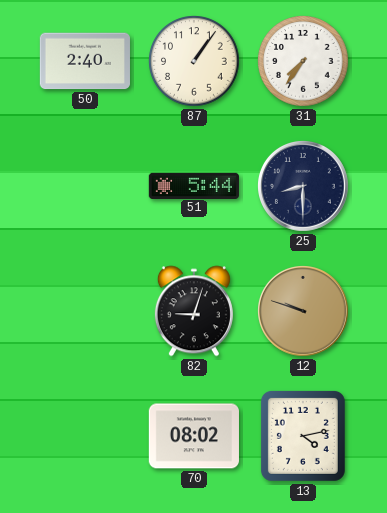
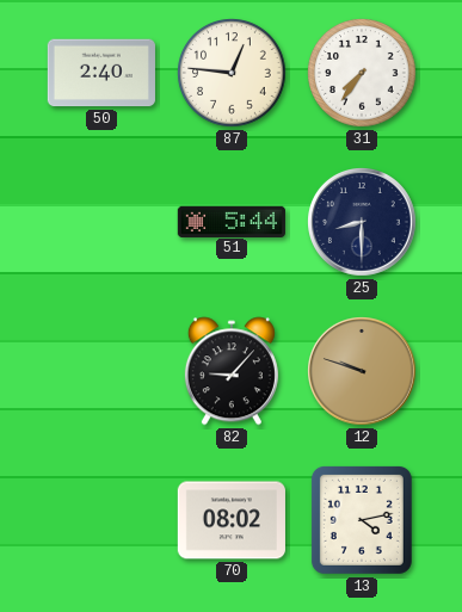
87: 1:06 -> 12:46
82: 9:03 -> 9:07
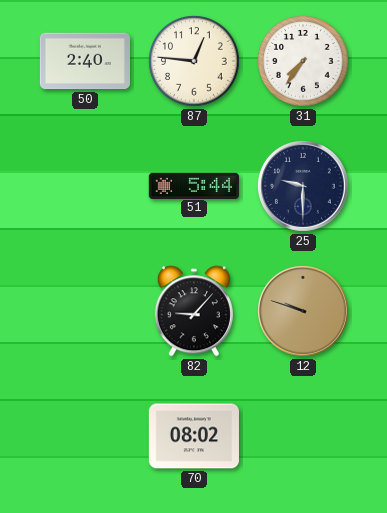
25: 8:30 -> 9:30
13: 4:13 -> none
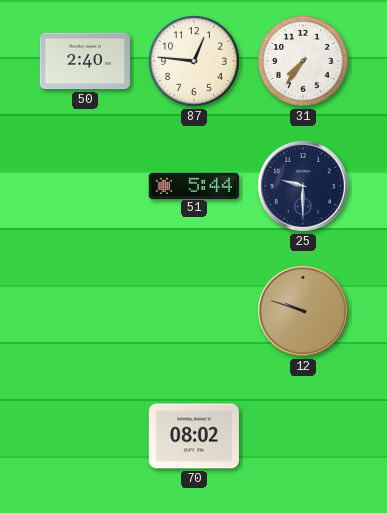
82: 9:07 -> none
